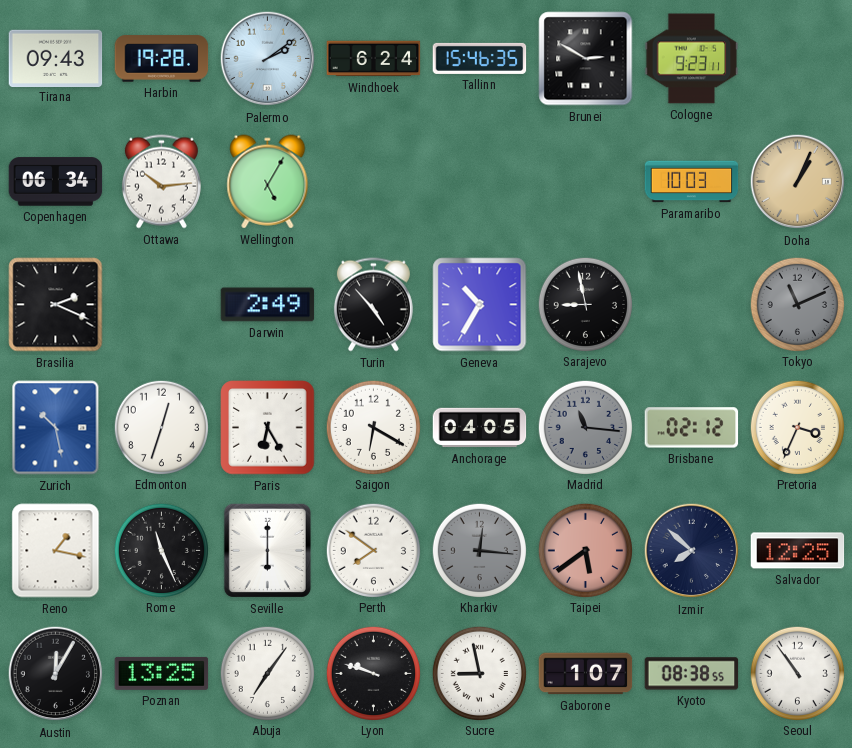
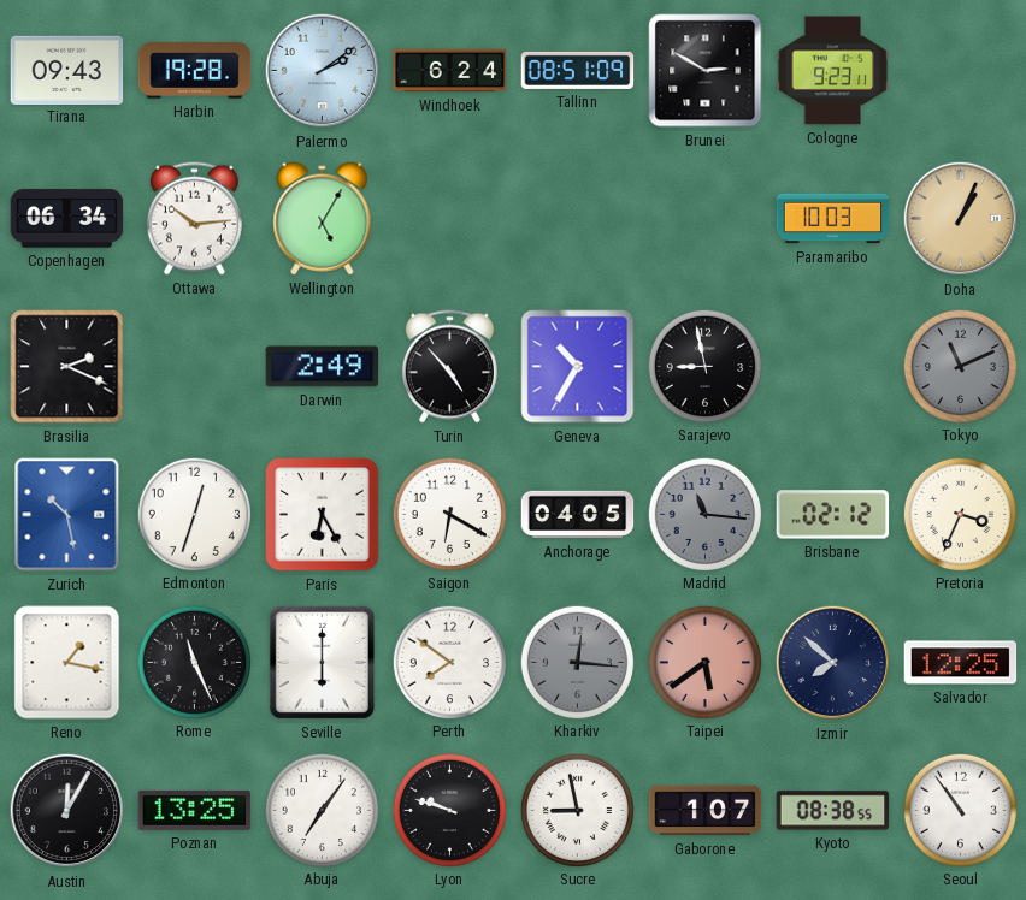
Tallinn: 15:46 -> 08:51
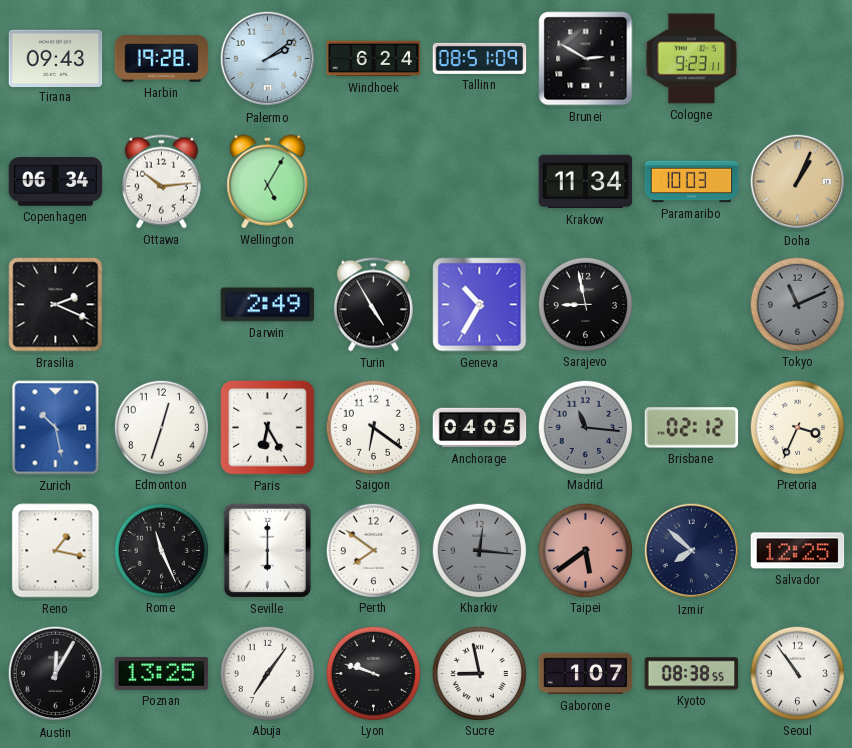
Krakow: none -> 11:34
Turin: 4:53 -> 4:55
Saigon: 6:20 -> 6:21
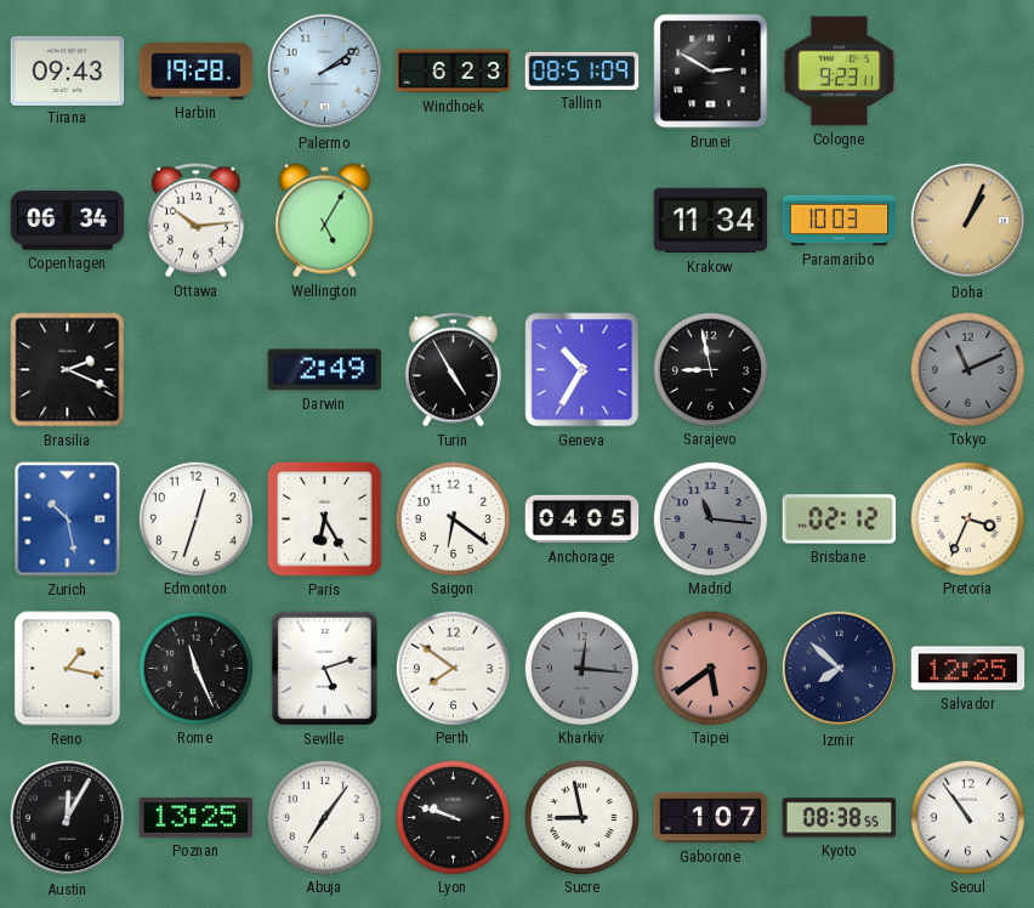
Windhoek: 6:24 -> 6:23
Seville: 6:00 -> 5:12
